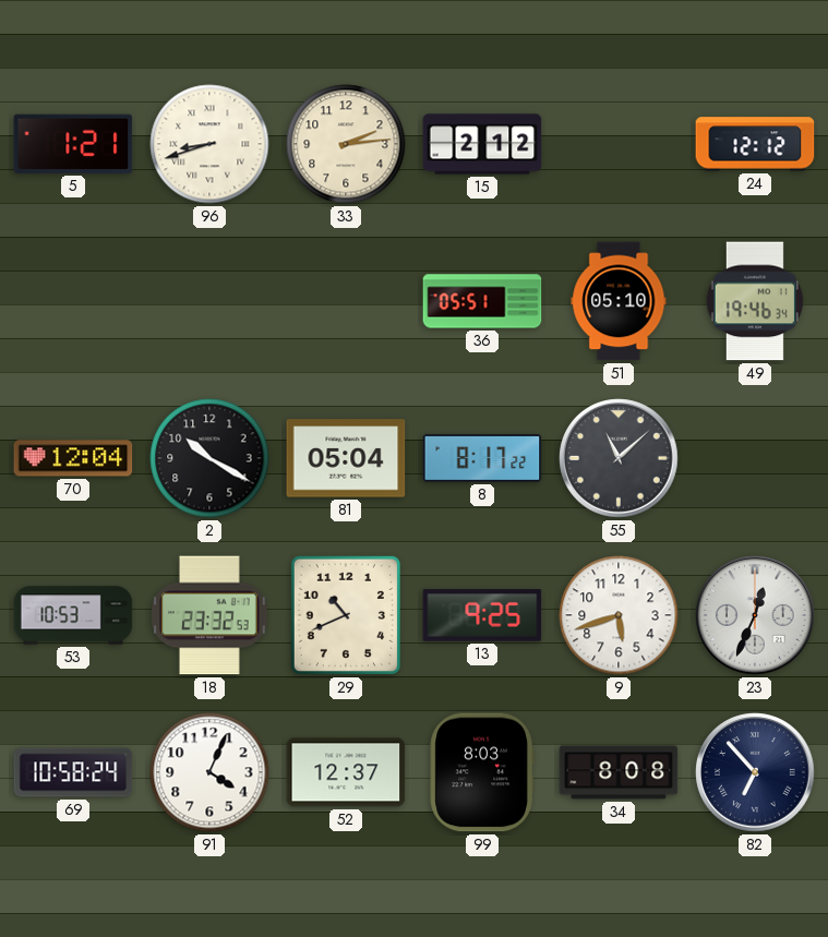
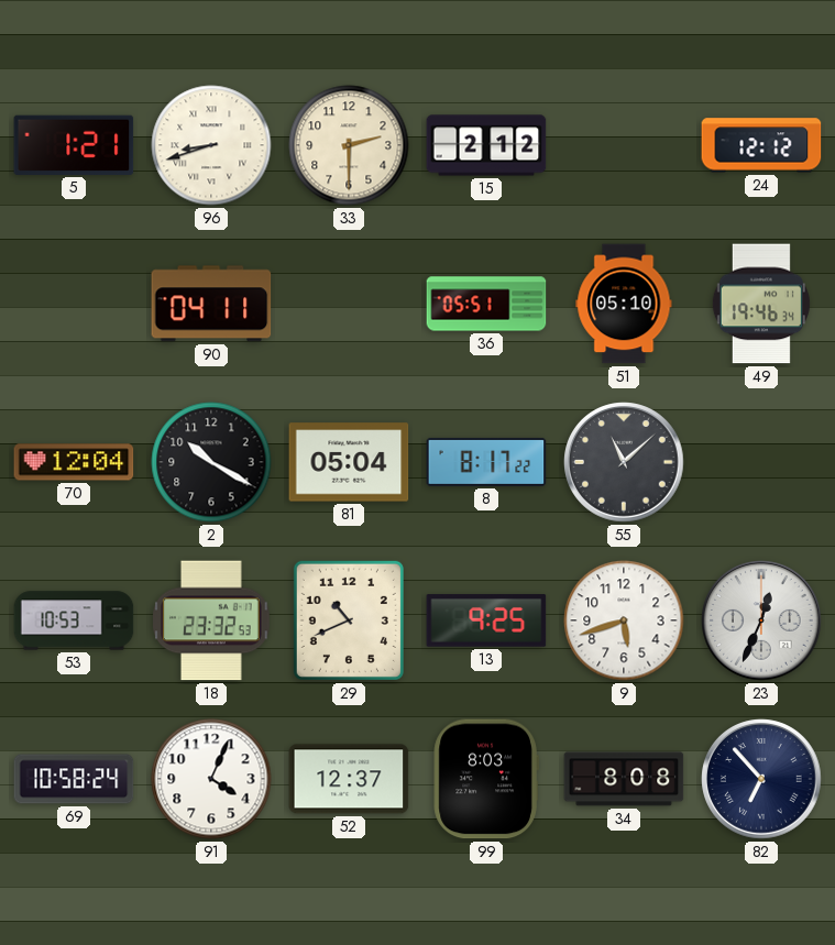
33: 2:14 -> 2:30
90: none -> 04:11
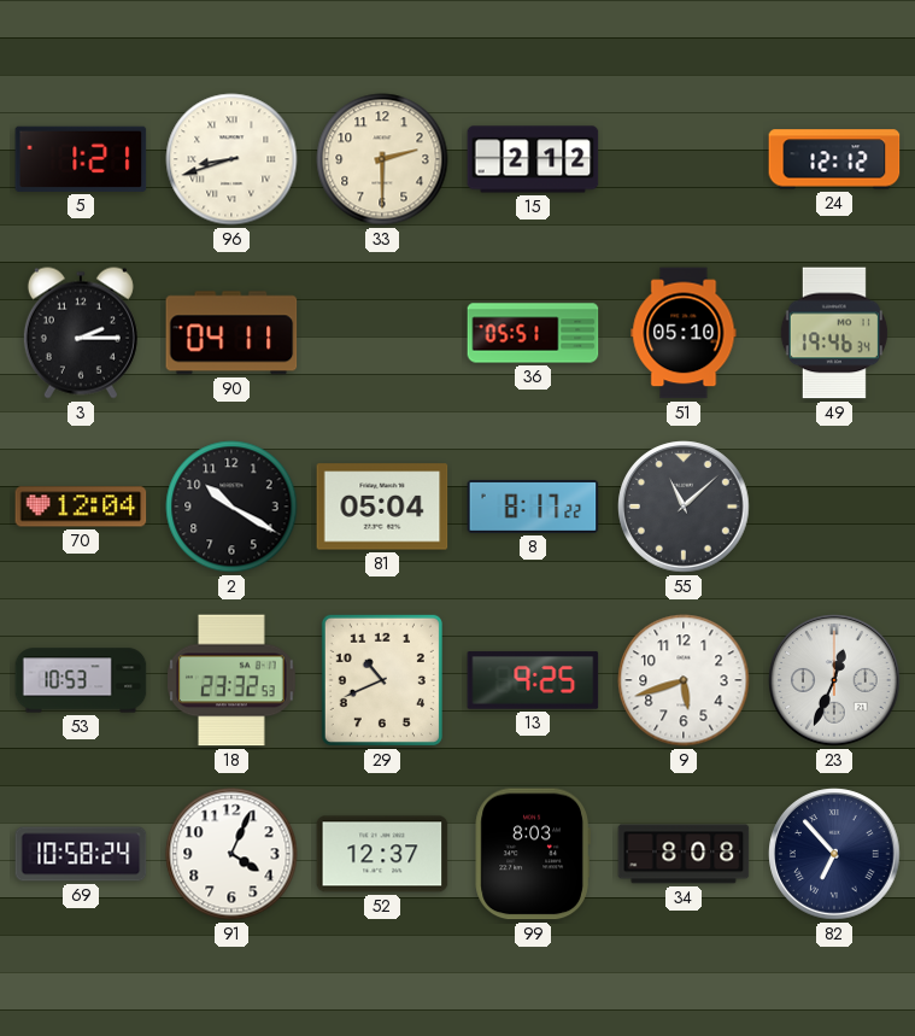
3: none -> 2:15
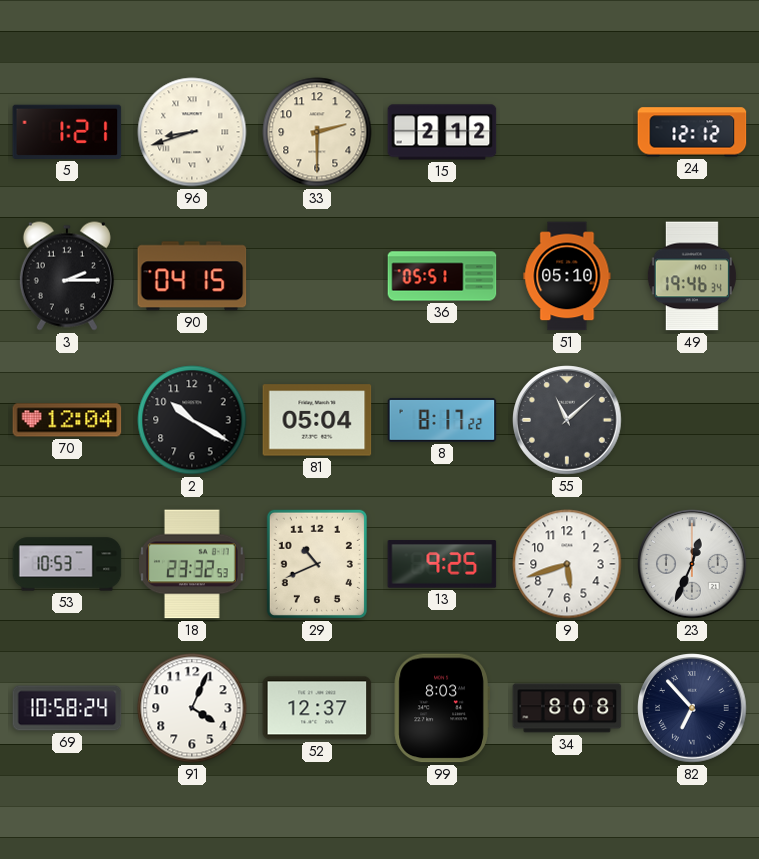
90: 04:11 -> 04:15
